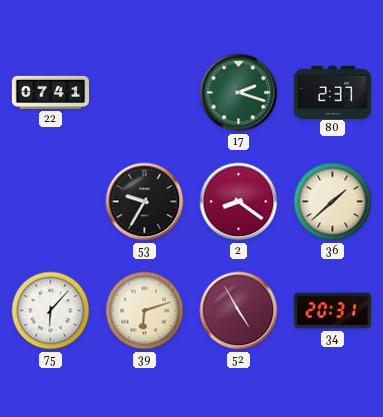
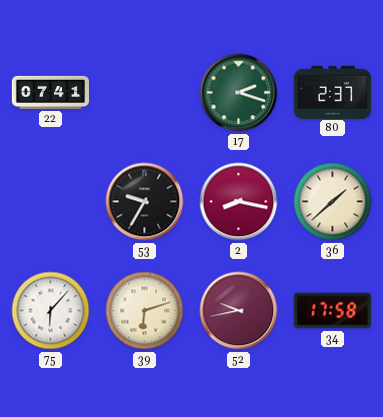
2: 8:21 -> 8:17
52: 4:55 -> 9:43
34: 20:31 -> 17:58
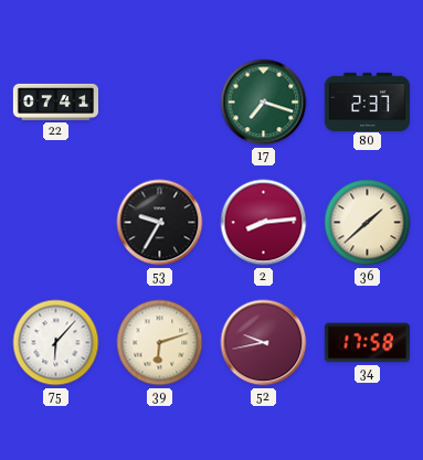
17: 2:18 -> 7:18
2: 8:17 -> 8:14
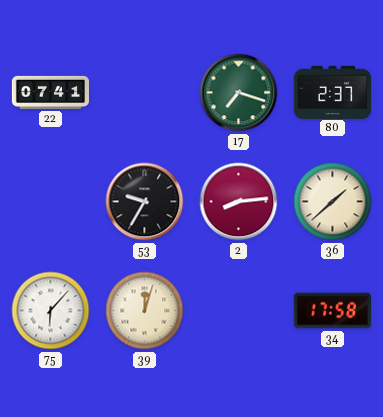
39: 6:12 -> 12:03
52: 9:43 -> none
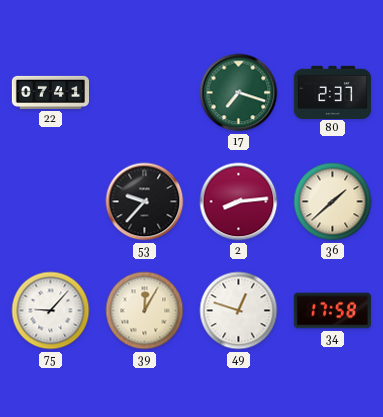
53: 9:35 -> 9:37
75: 6:07 -> 9:07
39: 12:03 -> 12:05
49: none -> 12:48
